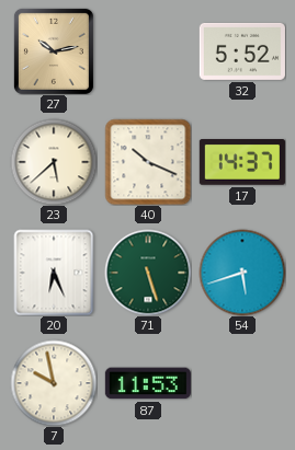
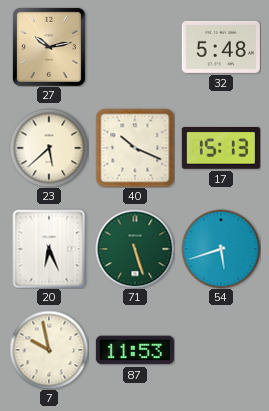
32: 5:52 -> 5:48
17: 14:37 -> 15:13
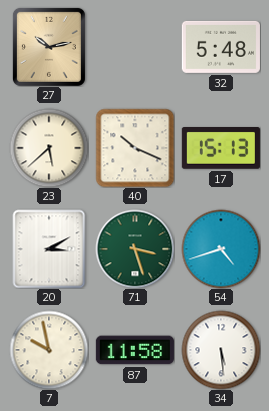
20: 6:26 -> 3:10
71: 5:27 -> 3:27
54: 5:42 -> 4:42
87: 11:53 -> 11:58
34: none -> 5:29
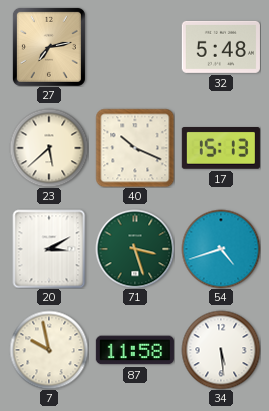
27: 10:13 -> 7:13
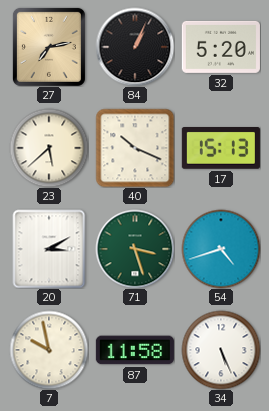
84: none -> 1:04
32: 5:48 -> 5:20
34: 5:29 -> 5:26
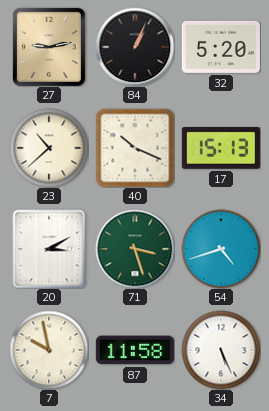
27: 7:13 -> 9:13
23: 5:38 -> 10:38
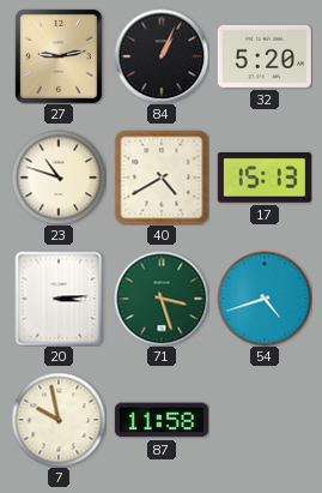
23: 10:38 -> 10:48
40: 10:19 -> 4:40
20: 3:10 -> 3:14
34: 5:26 -> none
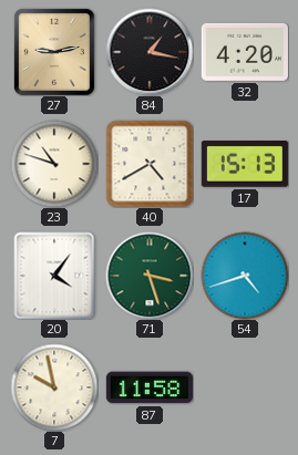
84: 1:04 -> 1:17
32: 5:20 -> 4:20
20: 3:14 -> 4:06
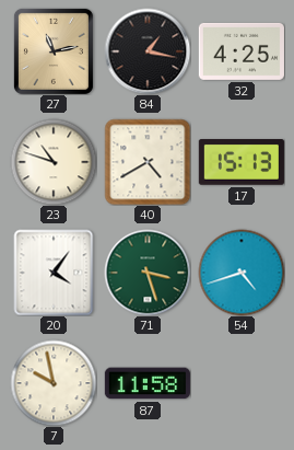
27: 9:13 -> 11:13
32: 4:20 -> 4:25
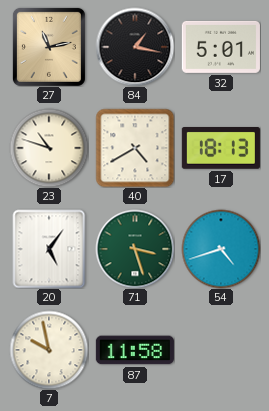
32: 4:25 -> 5:01
17: 15:13 -> 18:13
20: 4:06 -> 5:06
